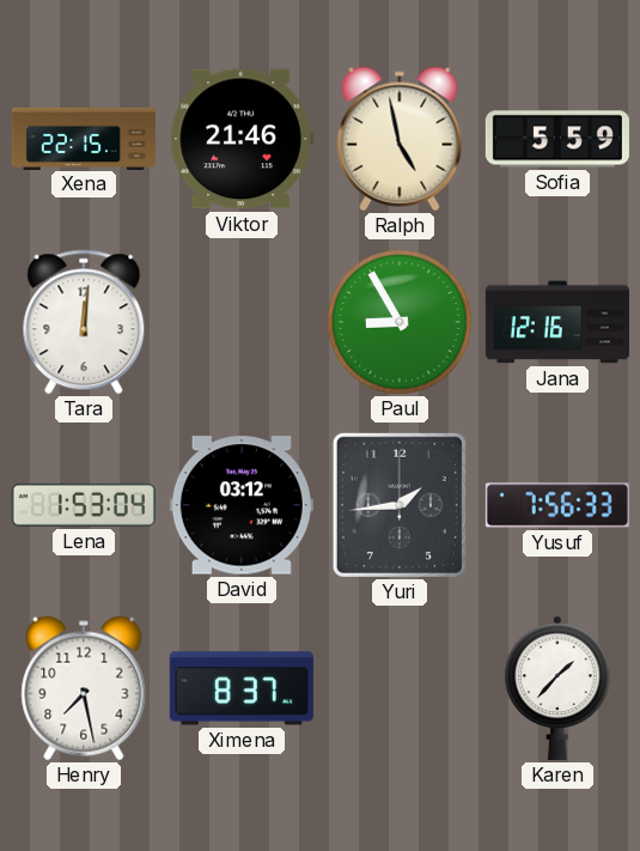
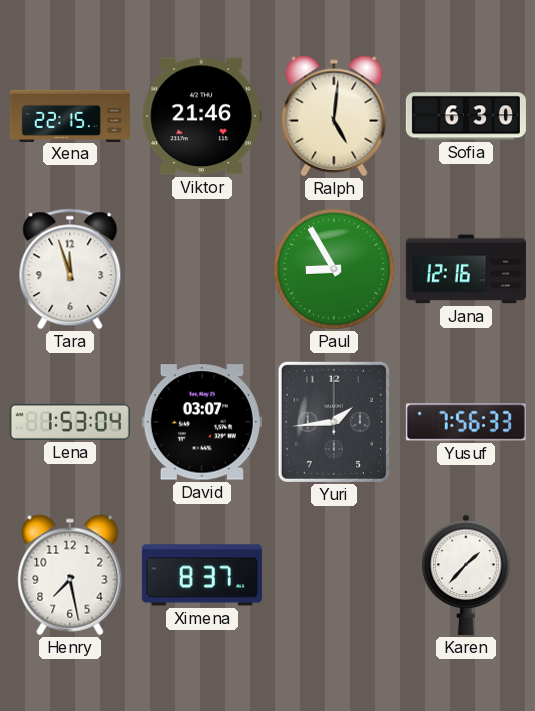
Ralph: 4:58 -> 5:01
Sofia: 5:59 -> 6:30
Tara: 12:01 -> 11:57
David: 03:12 -> 03:07
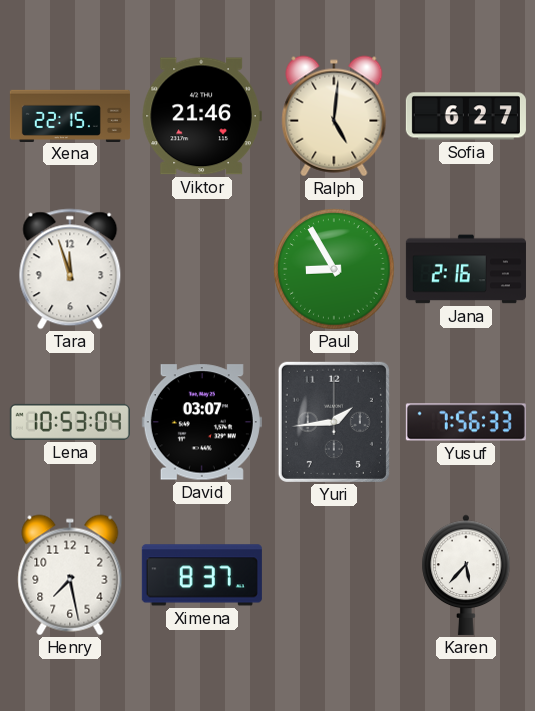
Sofia: 6:30 -> 6:27
Jana: 12:16 -> 2:16
Lena: 1:53 -> 10:53
Karen: 1:37 -> 5:37
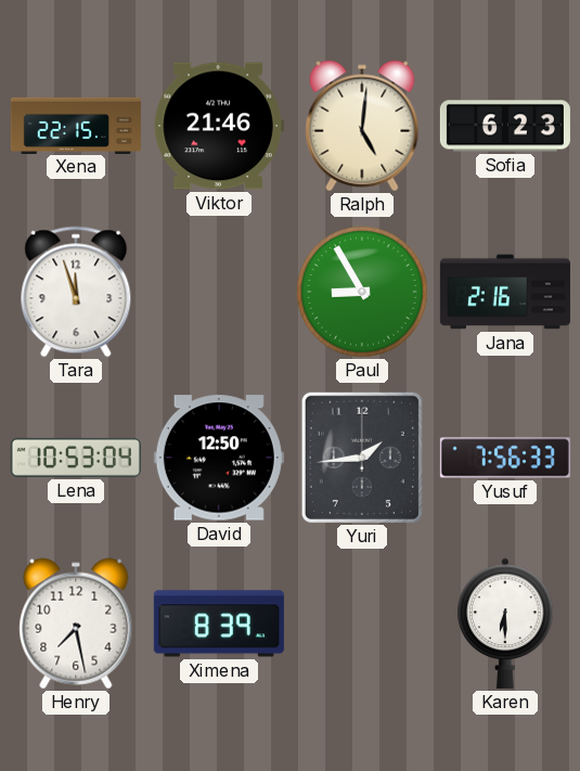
Sofia: 6:27 -> 6:23
David: 03:07 -> 12:50
Ximena: 8:37 -> 8:39
Karen: 5:37 -> 6:30
